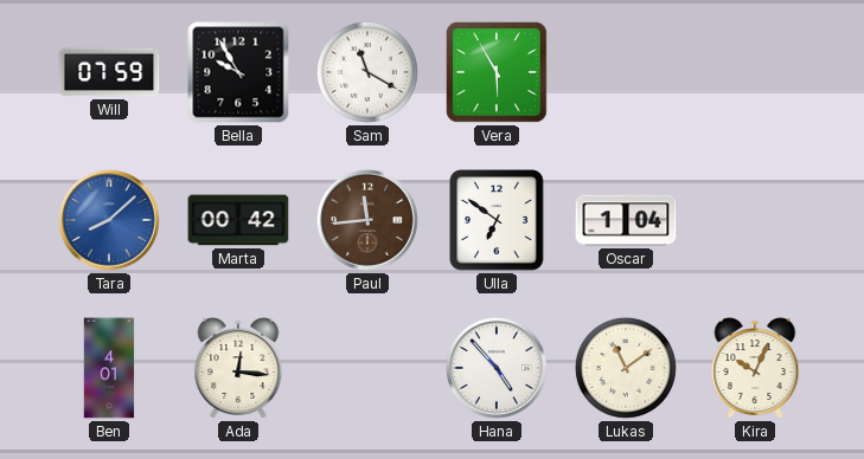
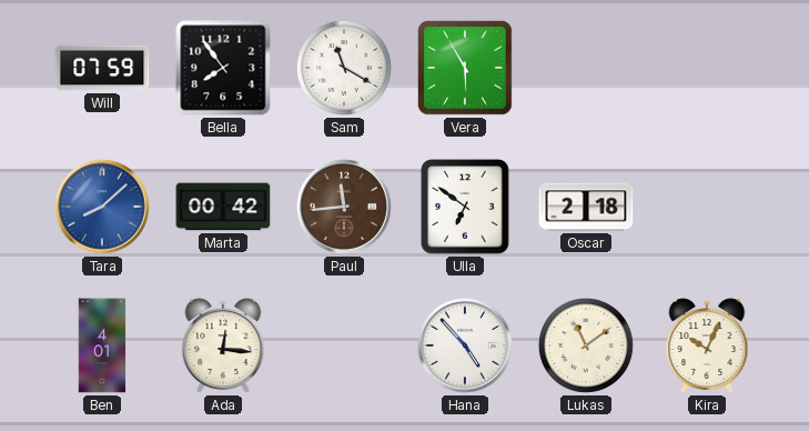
Bella: 9:55 -> 7:54
Oscar: 1:04 -> 2:18
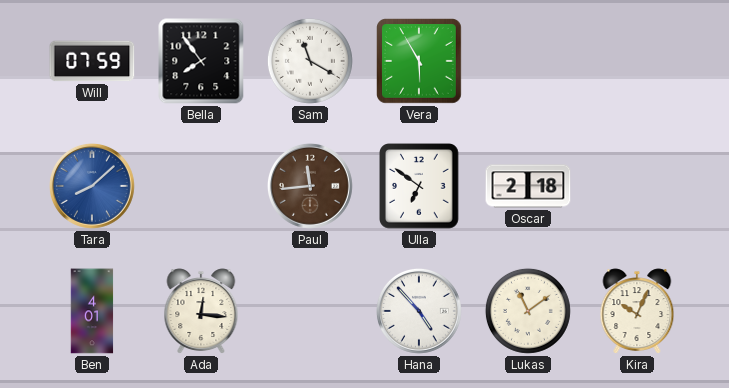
Marta: 00:42 -> none
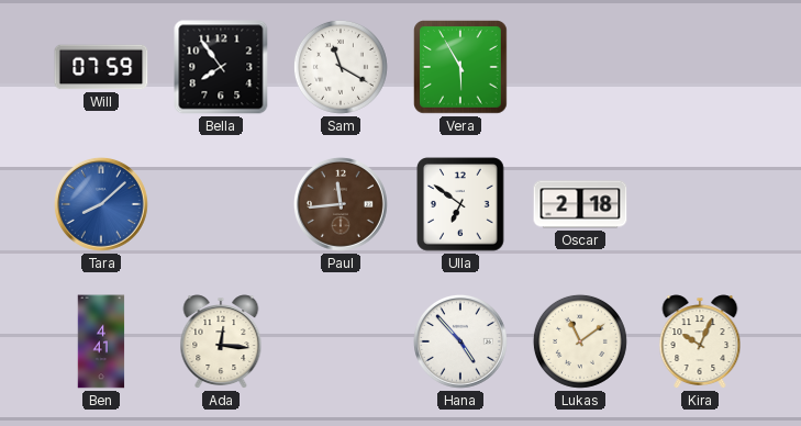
Ben: 4:01 -> 4:41
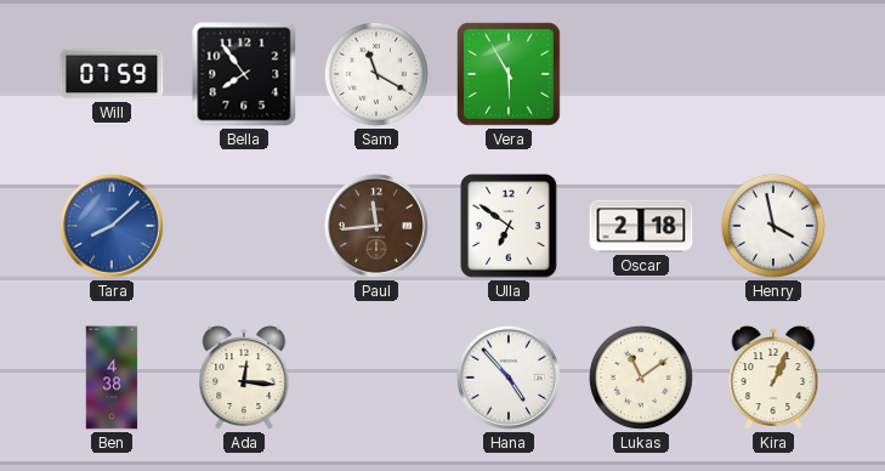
Henry: none -> 3:58
Ben: 4:41 -> 4:38
Kira: 10:04 -> 1:04
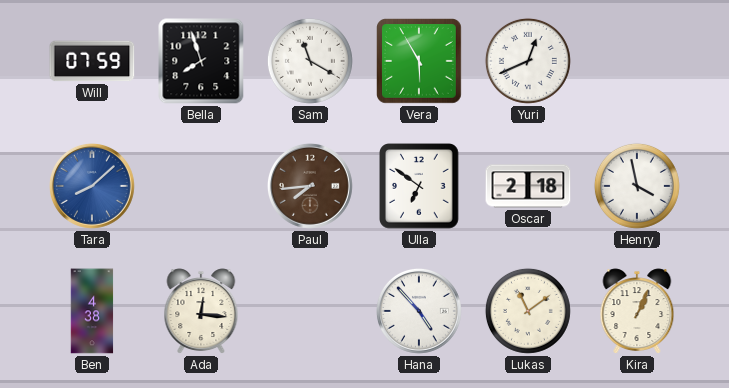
Bella: 7:54 -> 7:57
Yuri: none -> 12:41
Paul: 11:44 -> 7:44
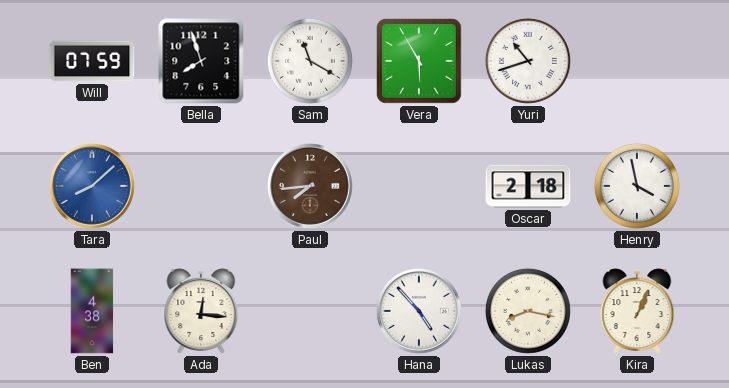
Yuri: 12:41 -> 10:42
Ulla: 6:51 -> none
Lukas: 11:09 -> 8:17
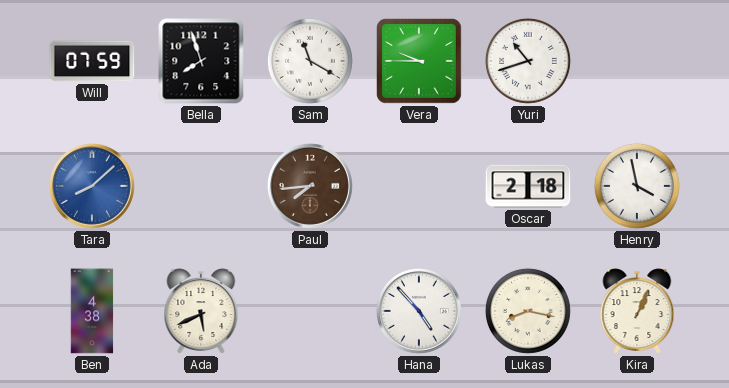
Vera: 5:55 -> 9:45
Ada: 12:16 -> 5:41
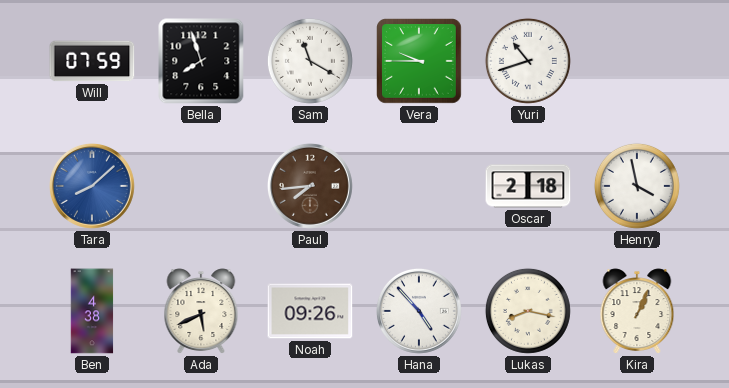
Noah: none -> 09:26
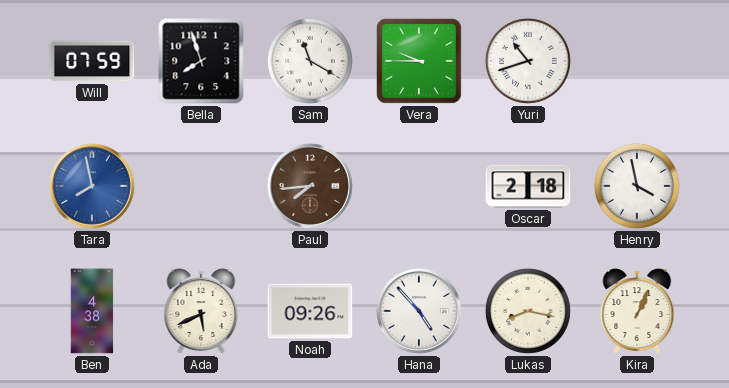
Tara: 8:08 -> 7:58
